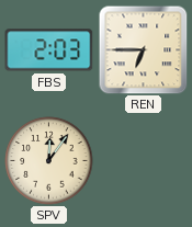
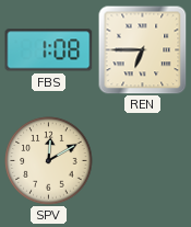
FBS: 2:03 -> 1:08
SPV: 12:06 -> 12:10
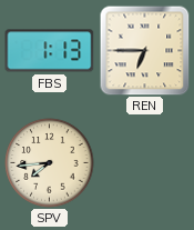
FBS: 1:08 -> 1:13
SPV: 12:10 -> 7:44
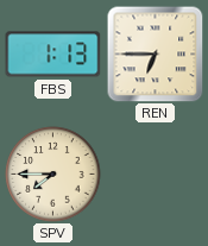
SPV: 7:44 -> 7:45
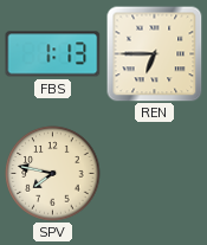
SPV: 7:45 -> 7:47
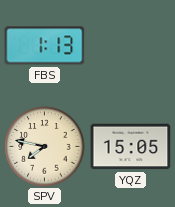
REN: 6:45 -> none
YQZ: none -> 15:05
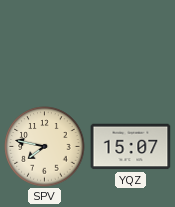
FBS: 1:13 -> none
YQZ: 15:05 -> 15:07
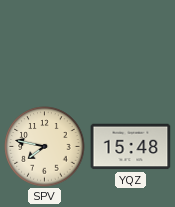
YQZ: 15:07 -> 15:48
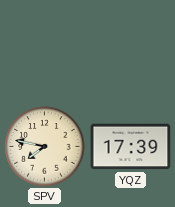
YQZ: 15:48 -> 17:39
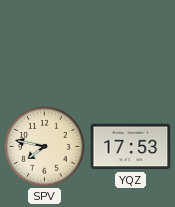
YQZ: 17:39 -> 17:53
